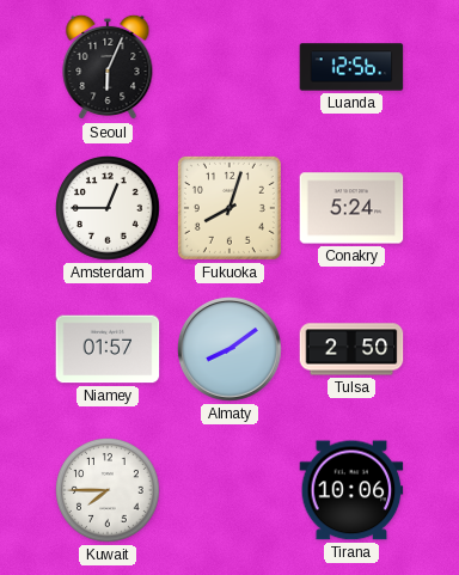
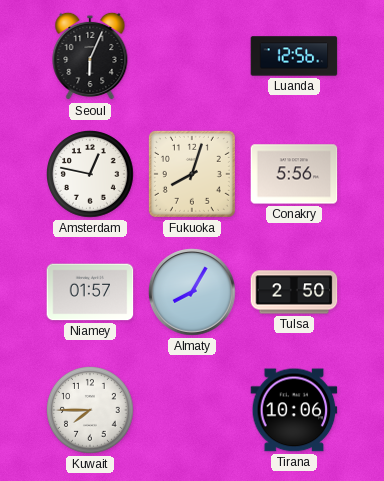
Amsterdam: 12:45 -> 12:47
Conakry: 5:24 -> 5:56
Almaty: 8:09 -> 8:05
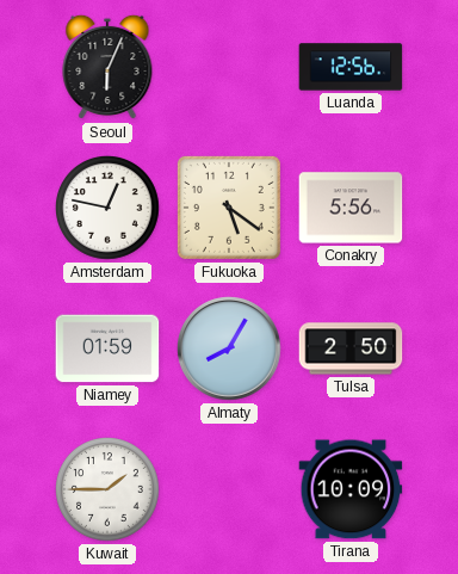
Fukuoka: 8:03 -> 5:21
Niamey: 01:57 -> 01:59
Kuwait: 7:45 -> 1:45
Tirana: 10:06 -> 10:09
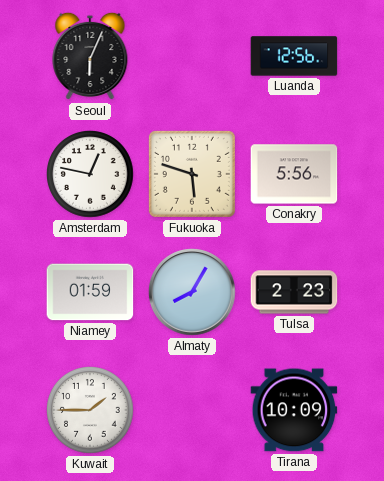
Fukuoka: 5:21 -> 5:48
Tulsa: 2:50 -> 2:23
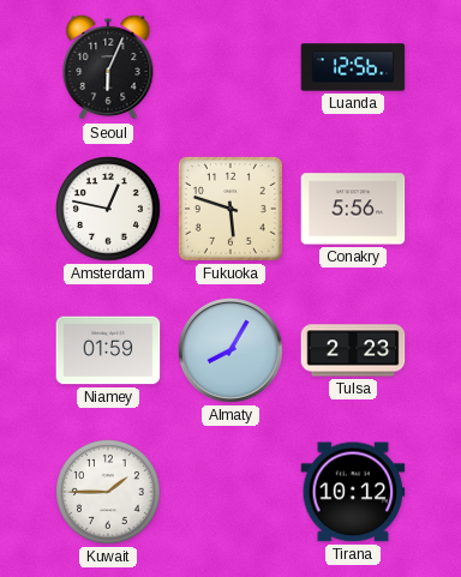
Tirana: 10:09 -> 10:12
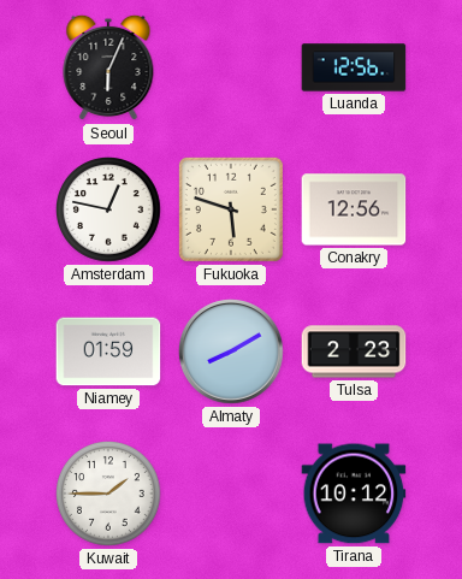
Conakry: 5:56 -> 12:56
Almaty: 8:05 -> 8:10
